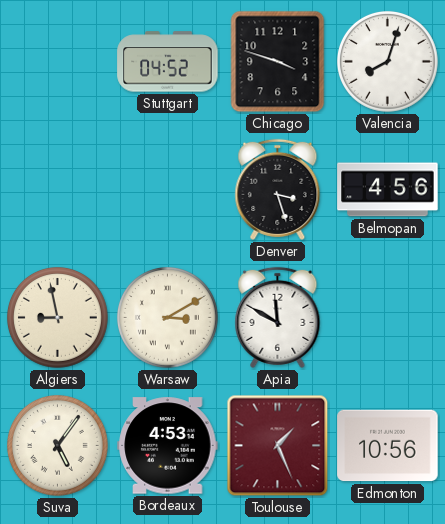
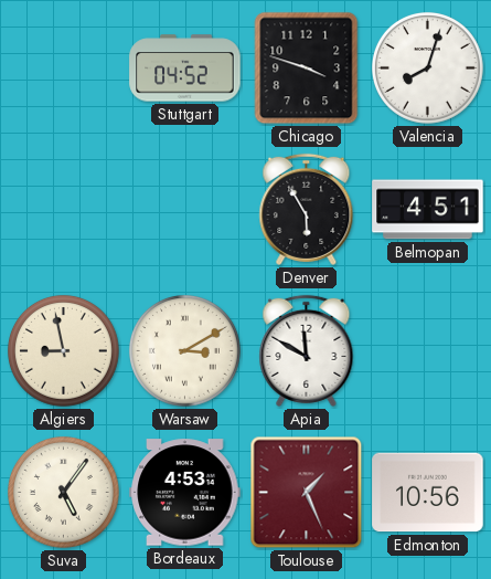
Denver: 3:27 -> 5:55
Belmopan: 4:56 -> 4:51
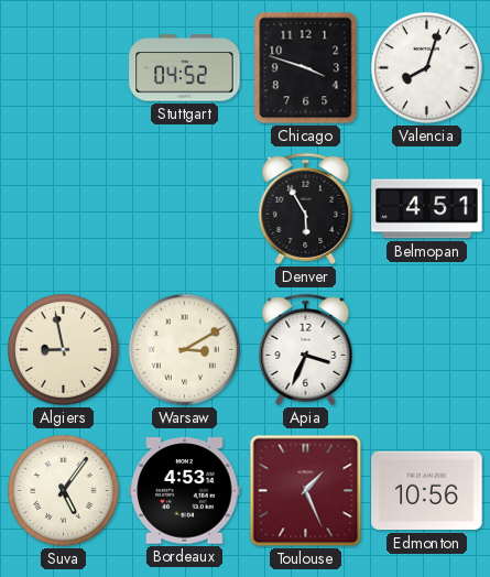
Apia: 11:50 -> 3:34
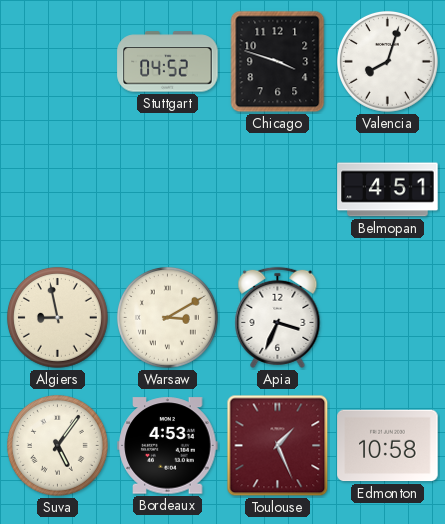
Denver: 5:55 -> none
Edmonton: 10:56 -> 10:58
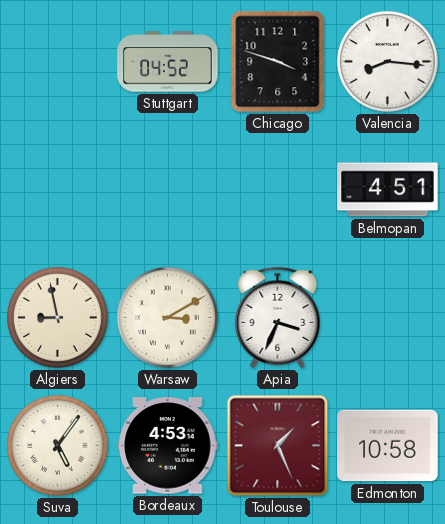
Valencia: 8:03 -> 8:16
